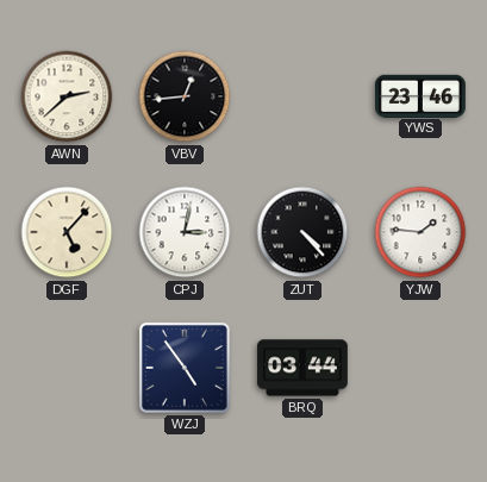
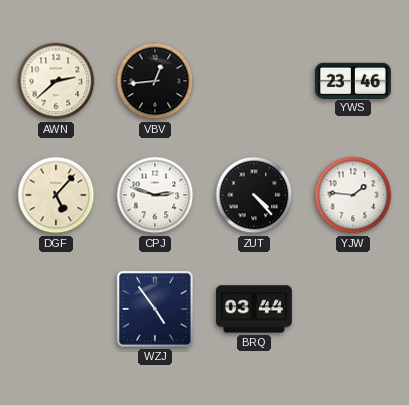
CPJ: 3:02 -> 2:48
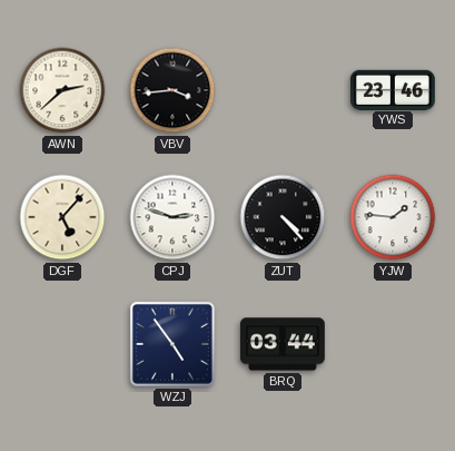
VBV: 12:44 -> 3:44
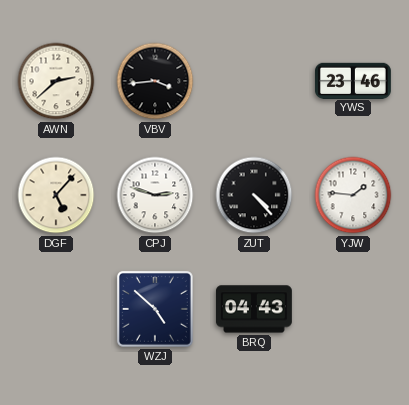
WZJ: 4:54 -> 4:52
BRQ: 03:44 -> 04:43
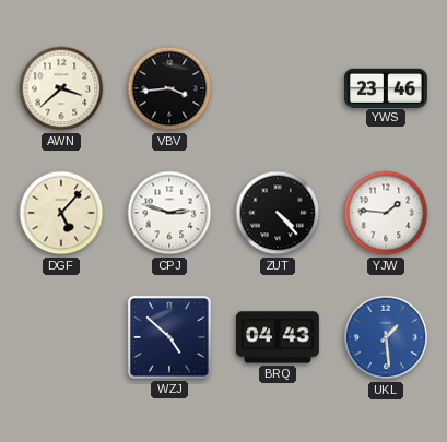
AWN: 2:38 -> 3:38
UKL: none -> 1:29
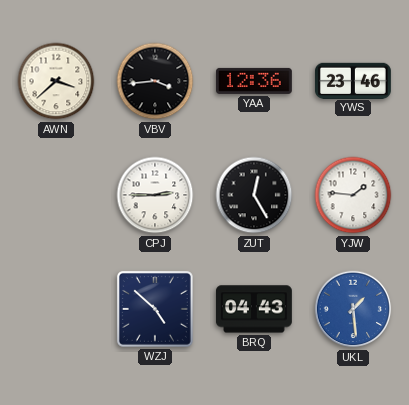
YAA: none -> 12:36
DGF: 5:07 -> none
CPJ: 2:48 -> 2:45
ZUT: 4:23 -> 12:25
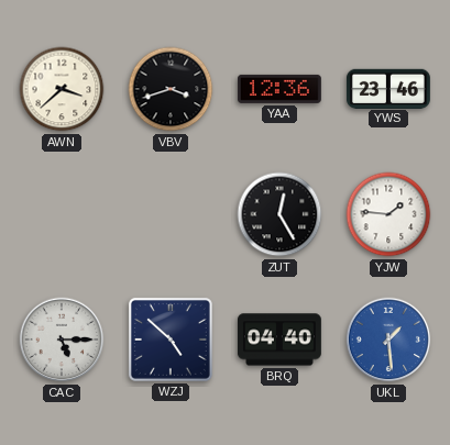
VBV: 3:44 -> 3:42
CPJ: 2:45 -> none
CAC: none -> 5:15
BRQ: 04:43 -> 04:40
